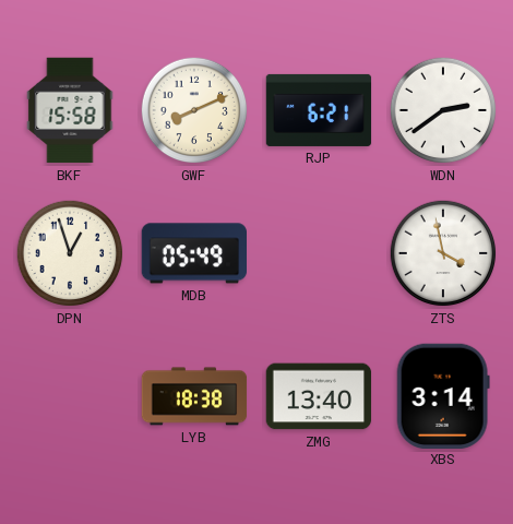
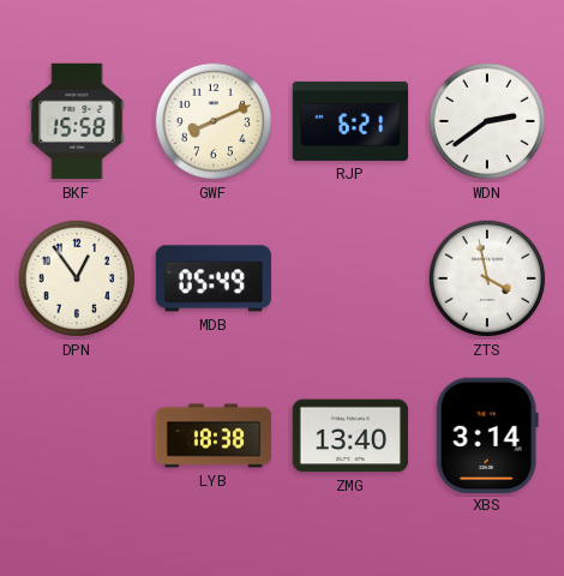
DPN: 12:57 -> 12:54
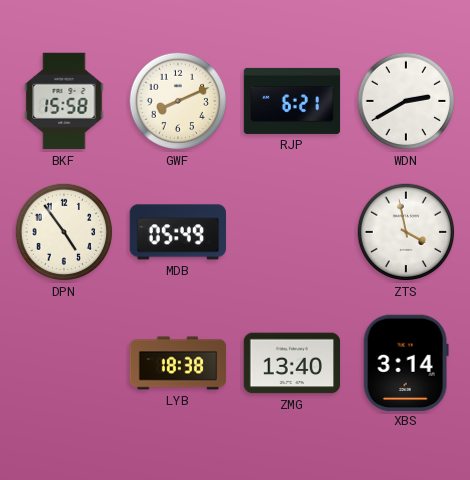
WDN: 2:39 -> 2:40
DPN: 12:54 -> 4:54
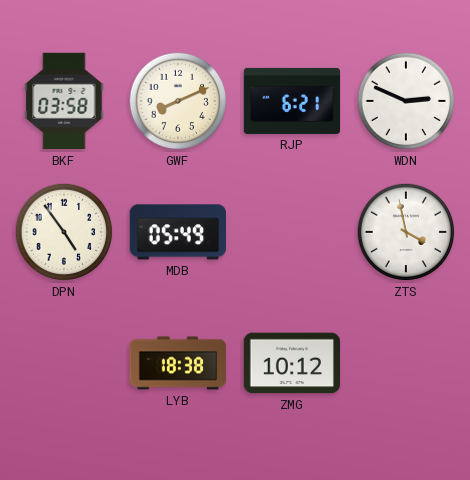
BKF: 15:58 -> 03:58
WDN: 2:40 -> 2:49
ZMG: 13:40 -> 10:12
XBS: 3:14 -> none
